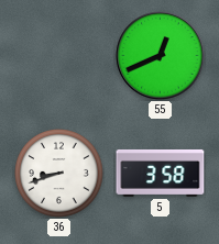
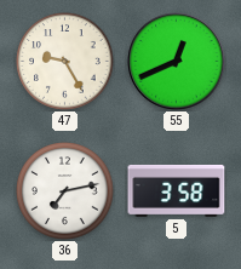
47: none -> 9:25
36: 8:42 -> 7:13
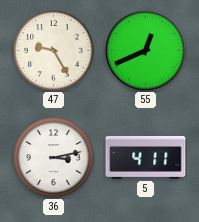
36: 7:13 -> 3:13
5: 3:58 -> 4:11
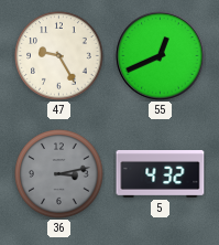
36 dial: white -> grey
5: 4:11 -> 4:32
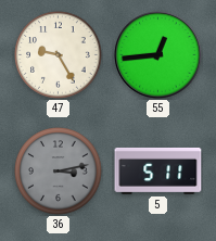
55: 12:41 -> 12:44
5: 4:32 -> 5:11
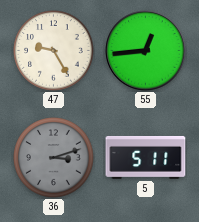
36: 3:13 -> 3:12
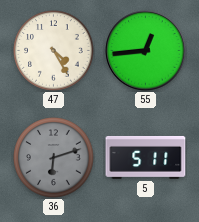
47: 9:25 -> 4:25
36: 3:12 -> 6:12
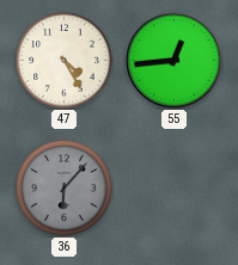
36: 6:12 -> 6:07
5: 5:11 -> none
